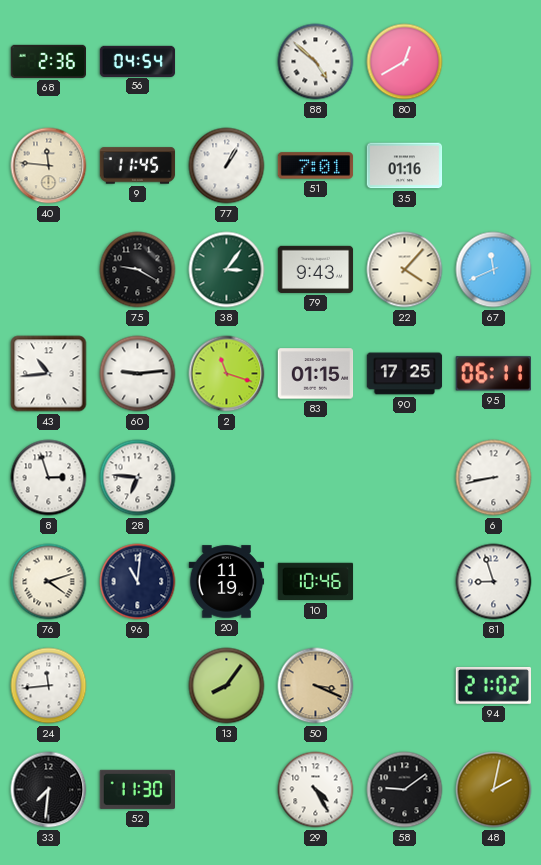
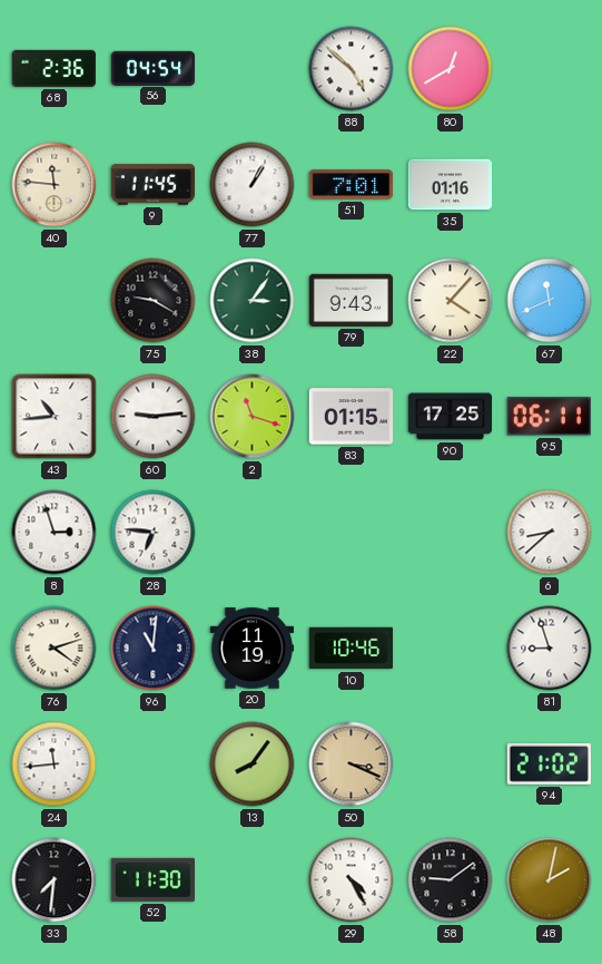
6: 8:43 -> 8:38
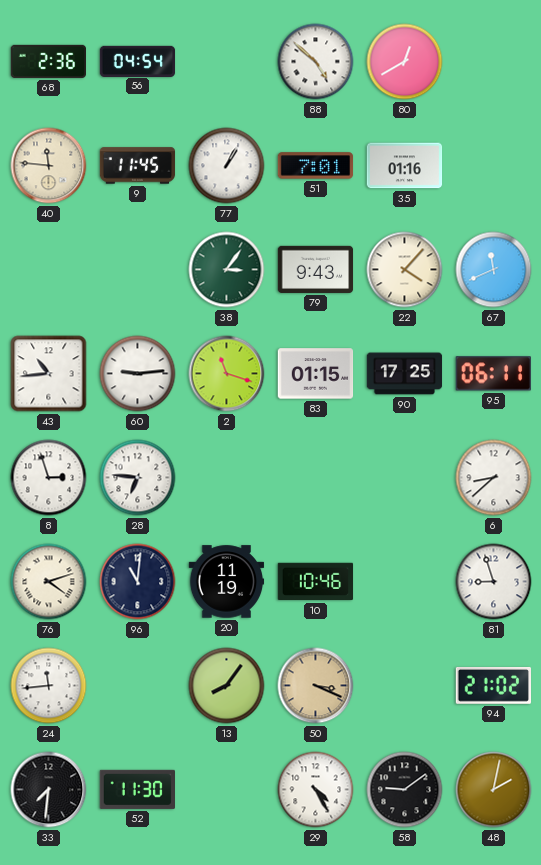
75: 9:20 -> none
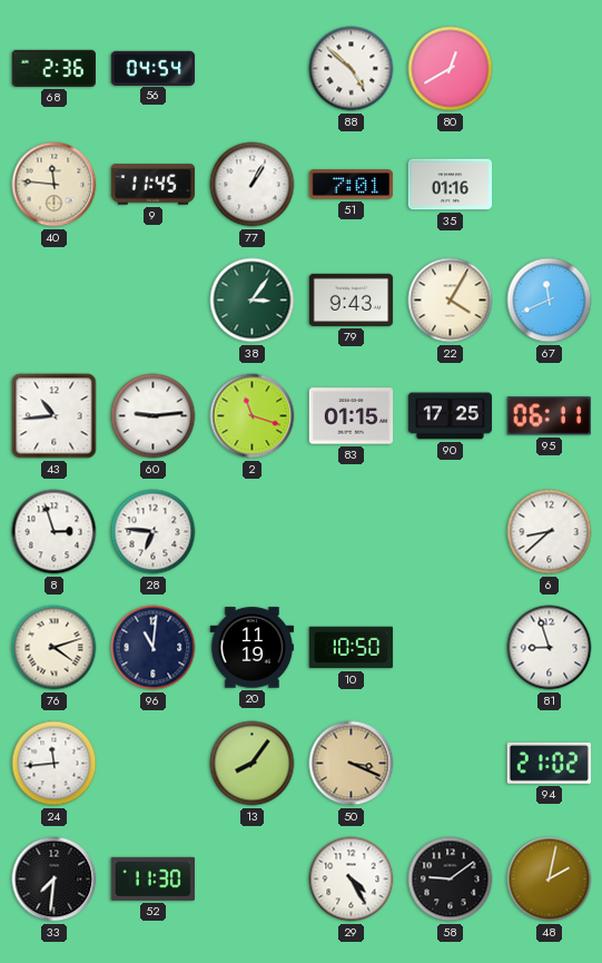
22: 4:07 -> 4:05
10: 10:46 -> 10:50
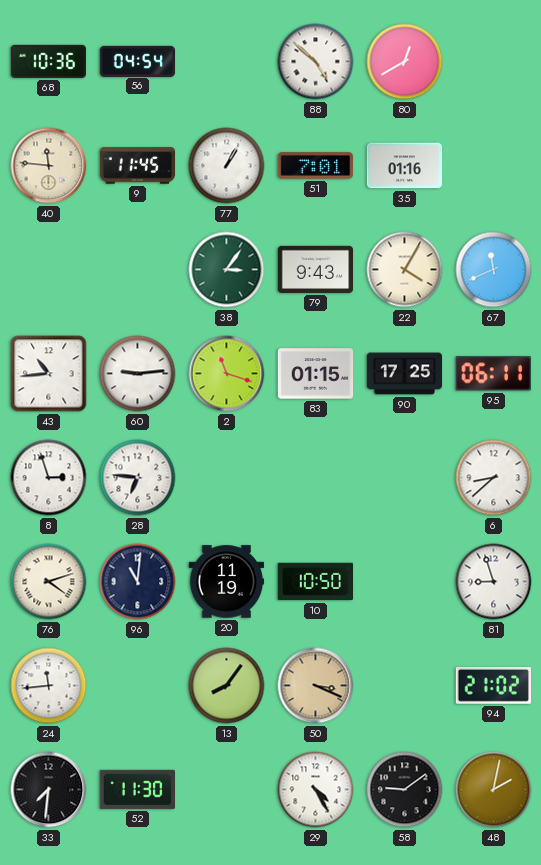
68: 2:36 -> 10:36
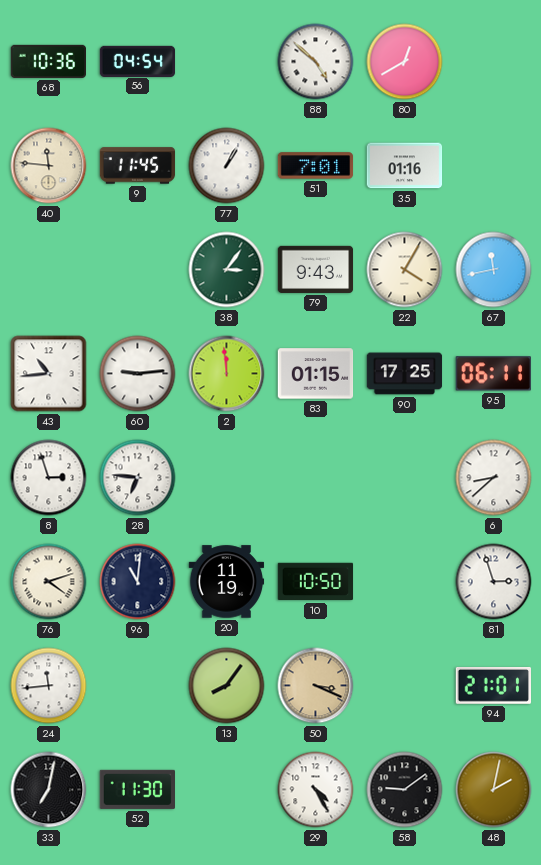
67: 11:41 -> 11:43
2: 11:18 -> 11:59
81: 8:57 -> 2:57
94: 21:02 -> 21:01
33: 7:31 -> 7:02
